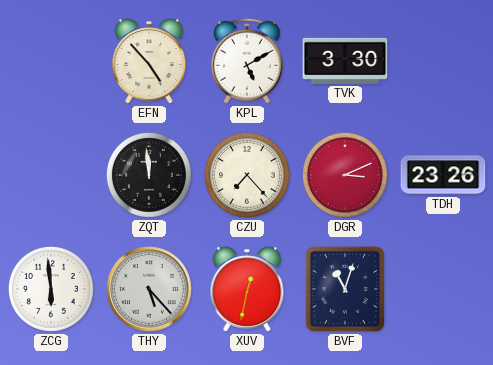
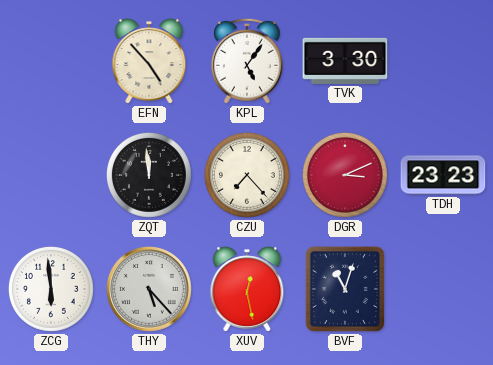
KPL: 5:10 -> 5:06
TDH: 23:26 -> 23:23
XUV: 12:32 -> 12:28
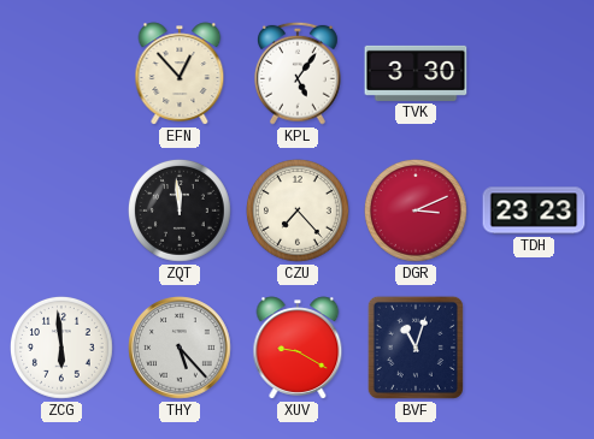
EFN: 4:53 -> 12:53
XUV: 12:28 -> 9:20
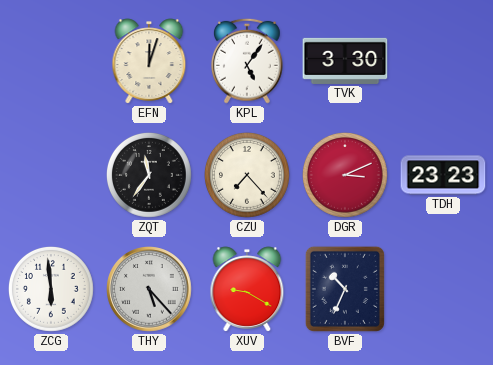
EFN: 12:53 -> 12:03
ZQT: 11:59 -> 11:36
BVF: 11:03 -> 10:34
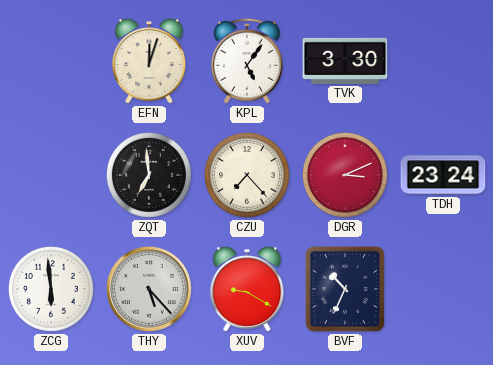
ZQT: 11:36 -> 6:59
TDH: 23:23 -> 23:24
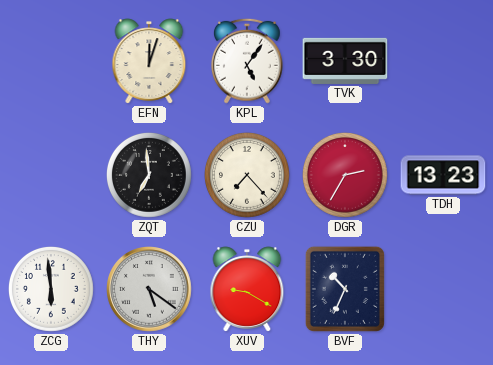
DGR: 3:11 -> 2:35
TDH: 23:24 -> 13:23
THY: 5:23 -> 5:21
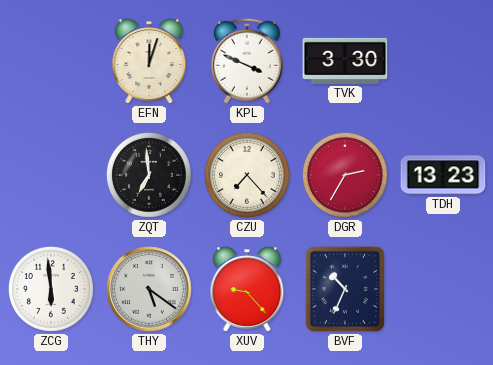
KPL: 5:06 -> 3:49
XUV: 9:20 -> 9:23
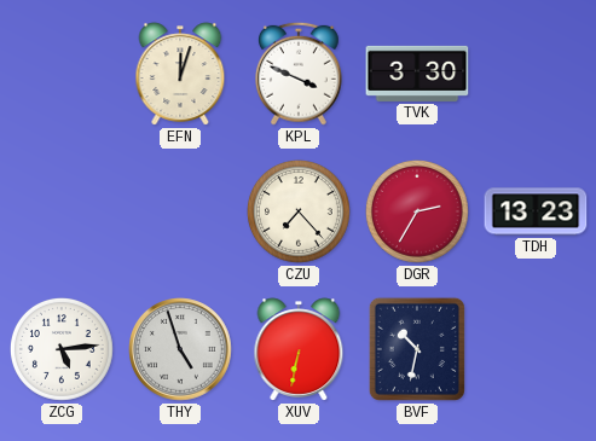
ZQT: 6:59 -> none
ZCG: 5:59 -> 5:14
THY: 5:21 -> 4:57
XUV: 9:23 -> 6:32
BVF: 10:34 -> 10:32
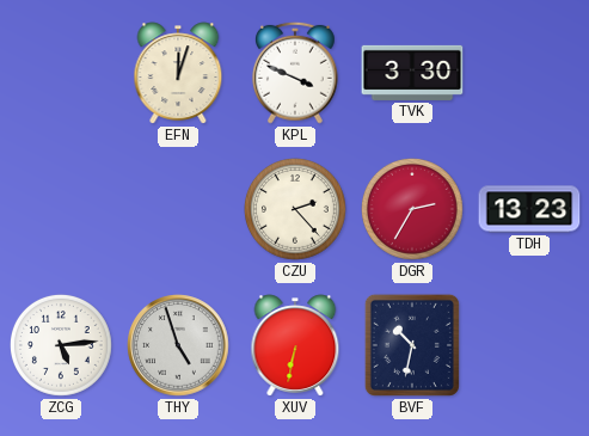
CZU: 7:23 -> 2:23
